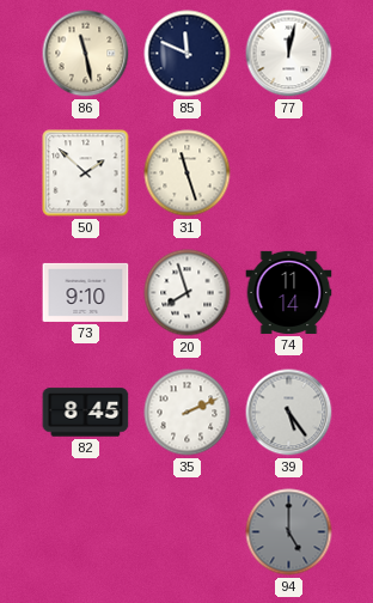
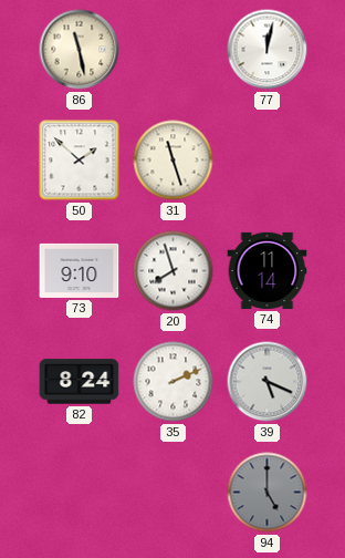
85: 11:49 -> none
82: 8:45 -> 8:24
39: 5:24 -> 5:19
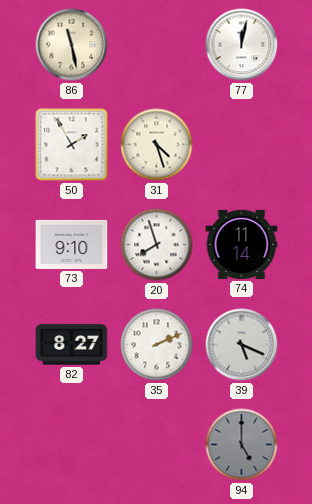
50: 1:52 -> 1:55
31: 11:27 -> 4:27
82: 8:24 -> 8:27
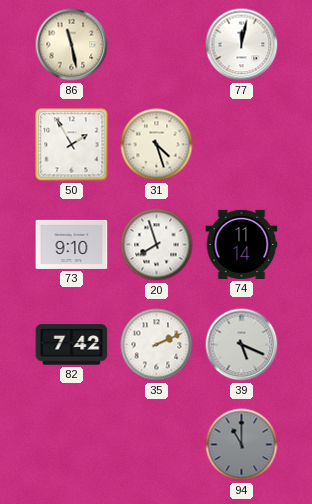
82: 8:27 -> 7:42
94: 5:00 -> 11:00
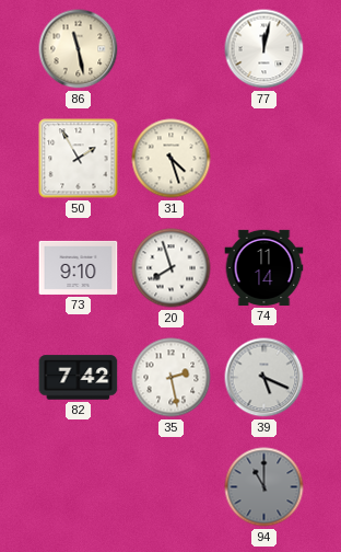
35: 2:11 -> 2:28
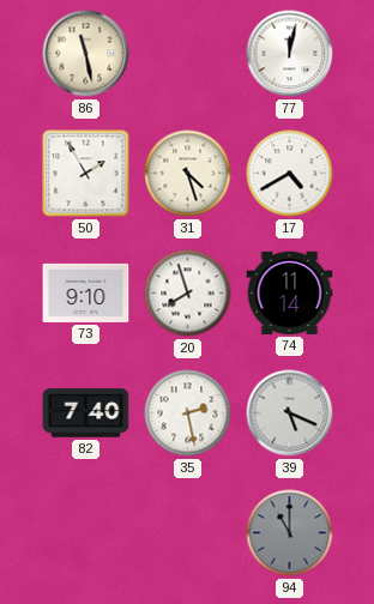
17: none -> 4:40
82: 7:42 -> 7:40
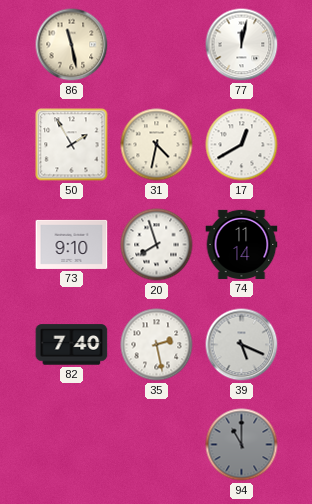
31: 4:27 -> 4:32
17: 4:40 -> 12:40
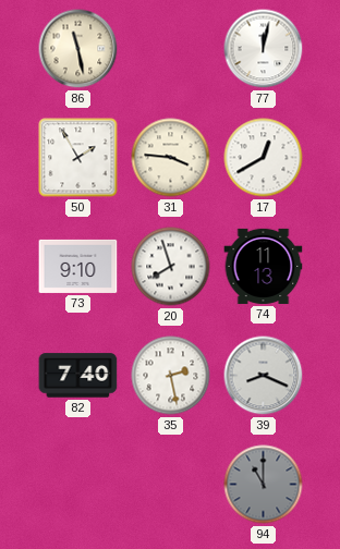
31: 4:32 -> 3:46
74: 11:14 -> 11:13
39: 5:19 -> 8:19
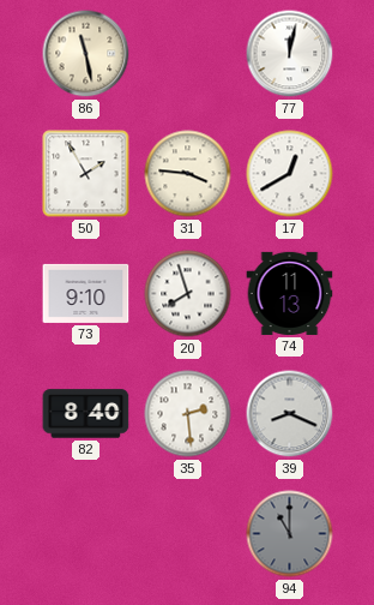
82: 7:40 -> 8:40
35: 2:28 -> 2:29
